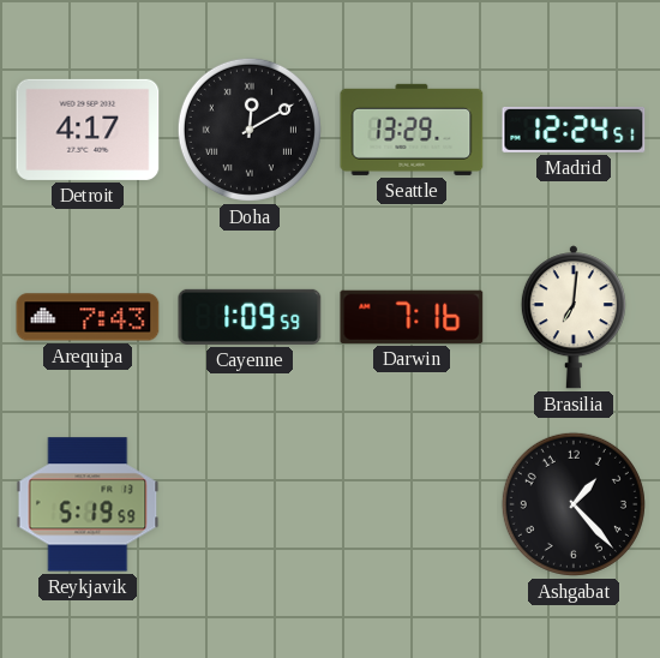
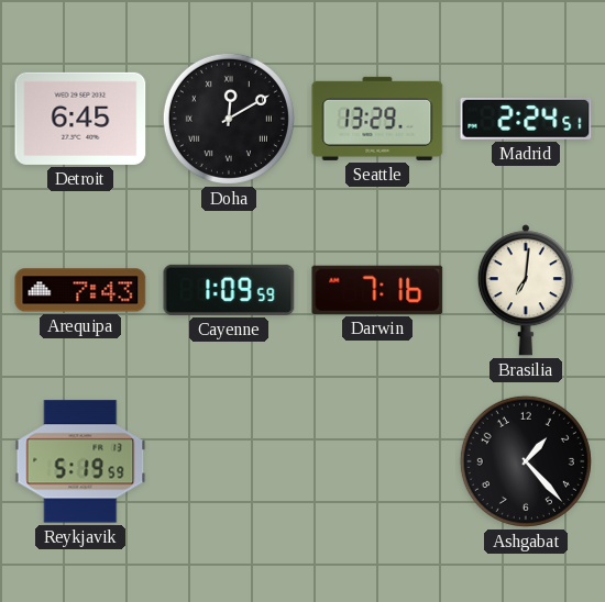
Detroit: 4:17 -> 6:45
Madrid: 12:24 -> 2:24
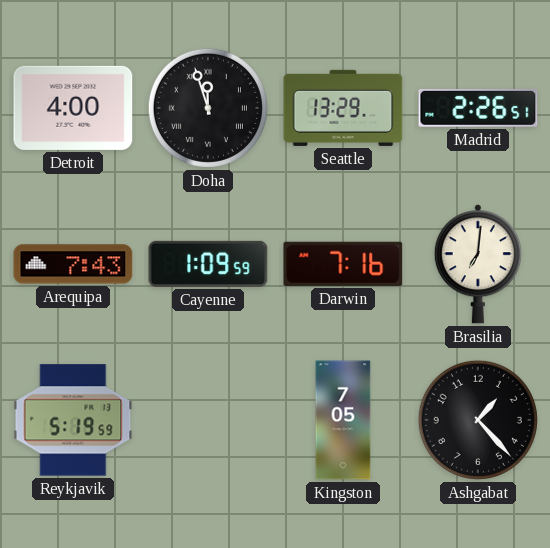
Detroit: 6:45 -> 4:00
Doha: 12:10 -> 11:57
Madrid: 2:24 -> 2:26
Kingston: none -> 7:05
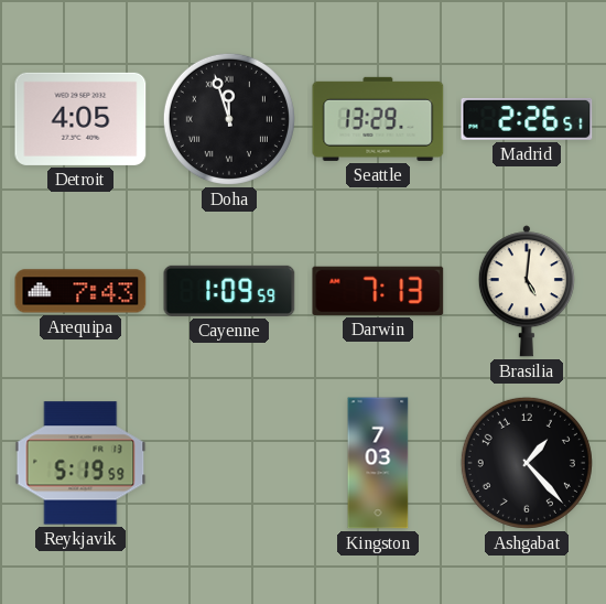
Detroit: 4:00 -> 4:05
Darwin: 7:16 -> 7:13
Brasilia: 7:01 -> 5:01
Kingston: 7:05 -> 7:03
